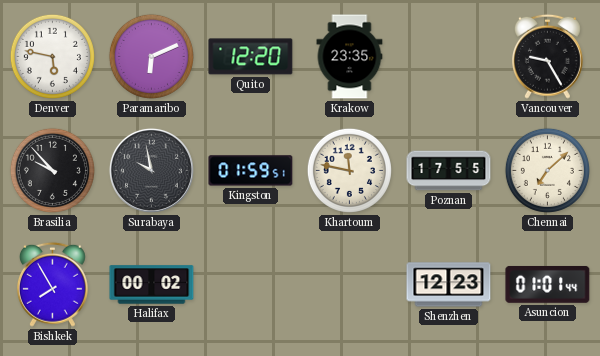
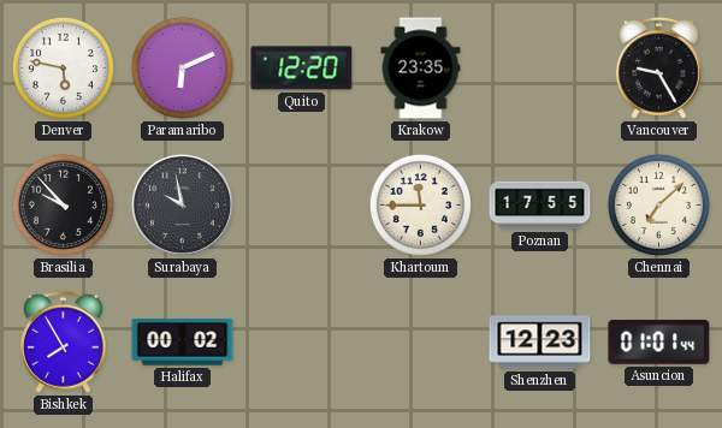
Kingston: 01:59 -> none
Khartoum: 11:47 -> 11:45
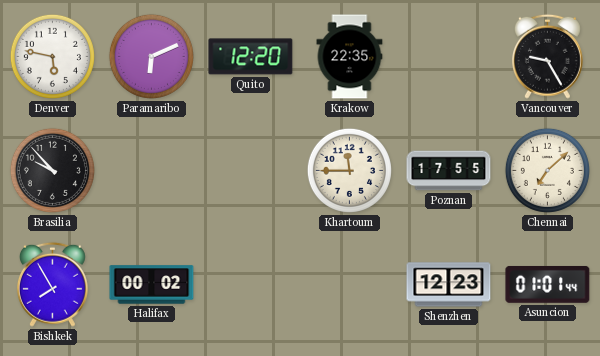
Krakow: 23:35 -> 22:35
Surabaya: 9:58 -> none
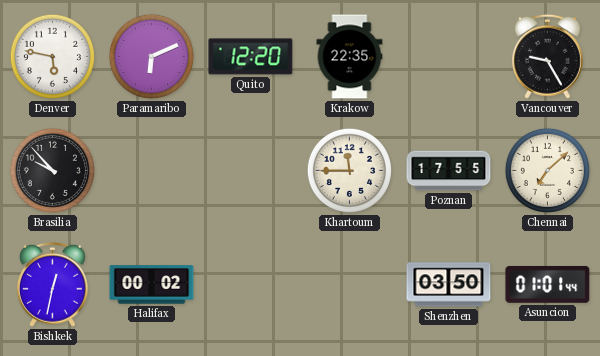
Bishkek: 7:55 -> 12:32
Shenzhen: 12:23 -> 03:50
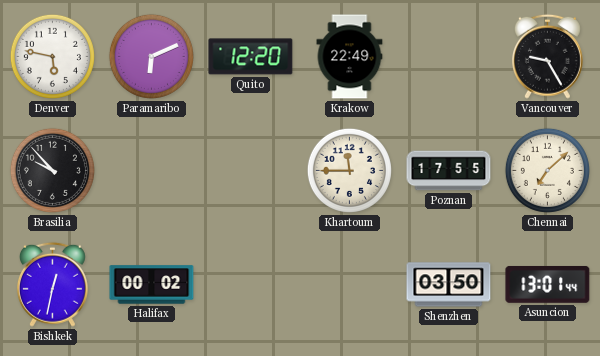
Krakow: 22:35 -> 22:49
Asuncion: 01:01 -> 13:01
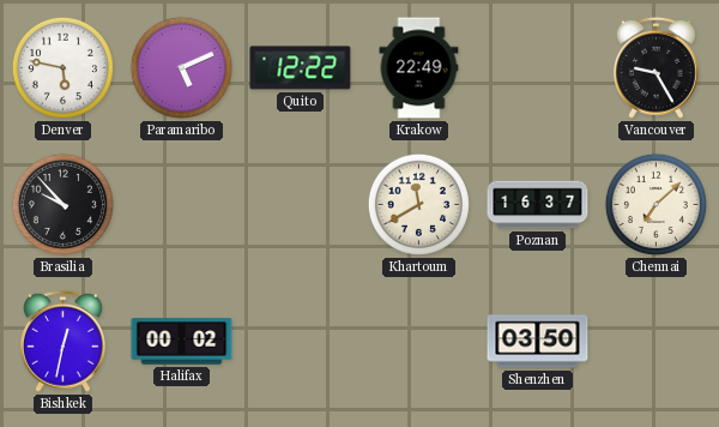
Paramaribo: 6:11 -> 5:11
Quito: 12:20 -> 12:22
Khartoum: 11:45 -> 11:40
Poznan: 17:55 -> 16:37
Asuncion: 13:01 -> none
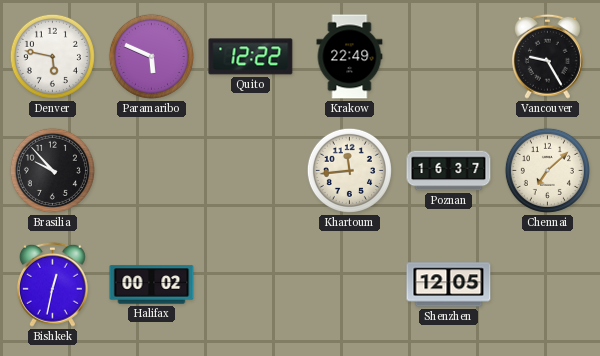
Paramaribo: 5:11 -> 5:49
Khartoum: 11:40 -> 11:44
Shenzhen: 03:50 -> 12:05
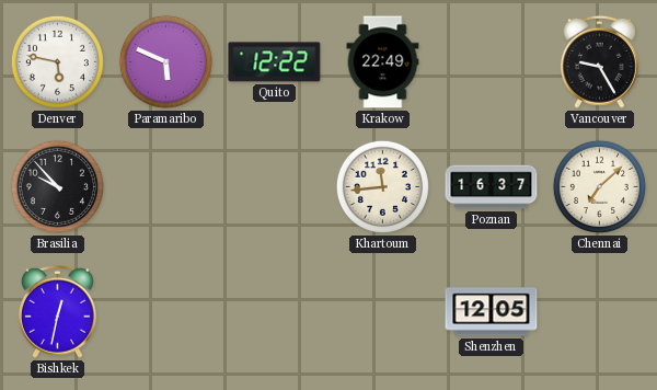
Halifax: 00:02 -> none
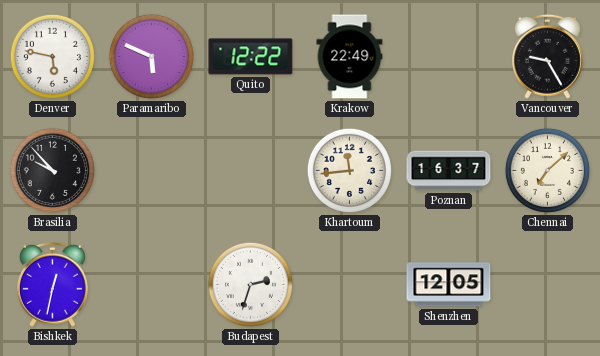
Budapest: none -> 2:33
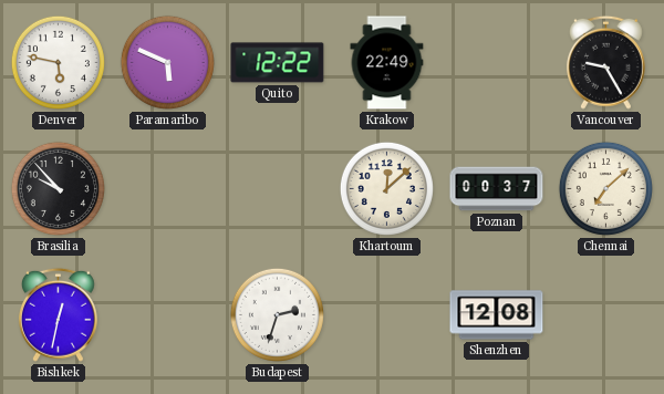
Khartoum: 11:44 -> 12:08
Poznan: 16:37 -> 00:37
Shenzhen: 12:05 -> 12:08
